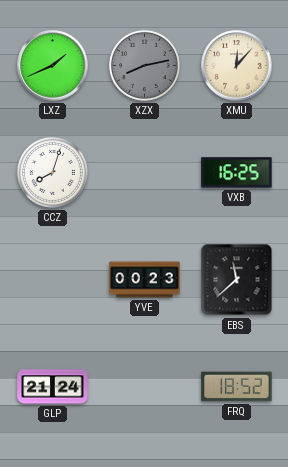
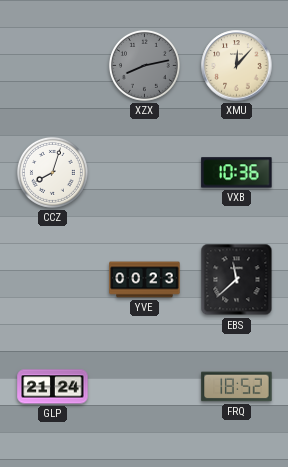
LXZ: 1:41 -> none
VXB: 16:25 -> 10:36
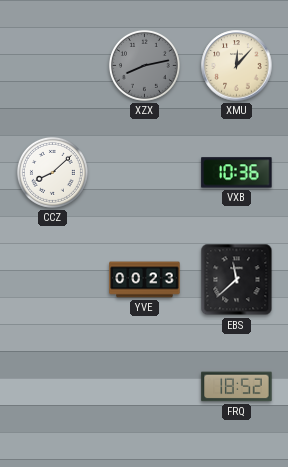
CCZ: 8:03 -> 8:08
GLP: 21:24 -> none
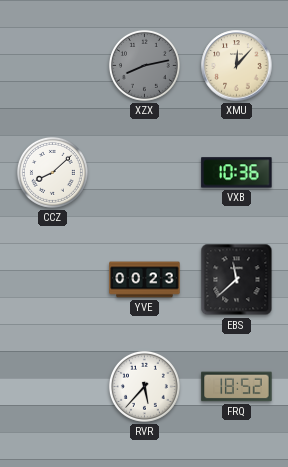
RVR: none -> 5:37
